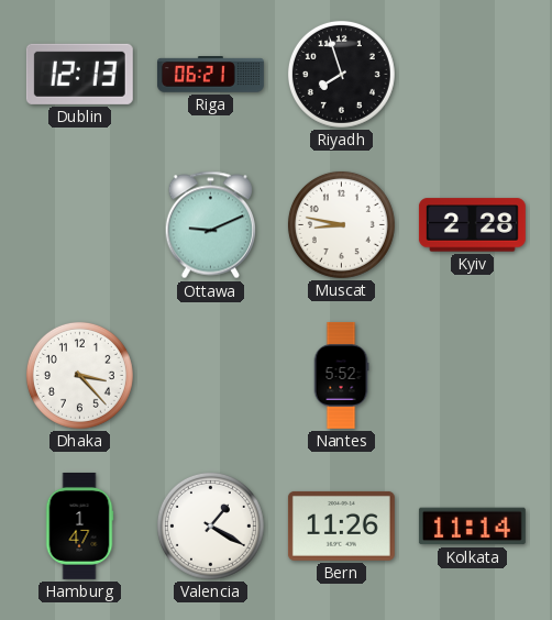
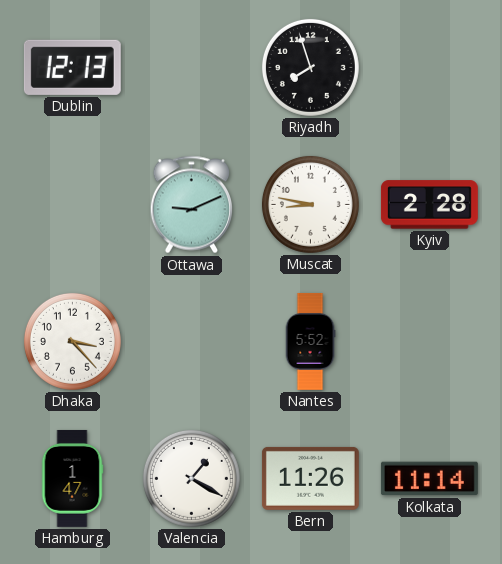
Riga: 06:21 -> none
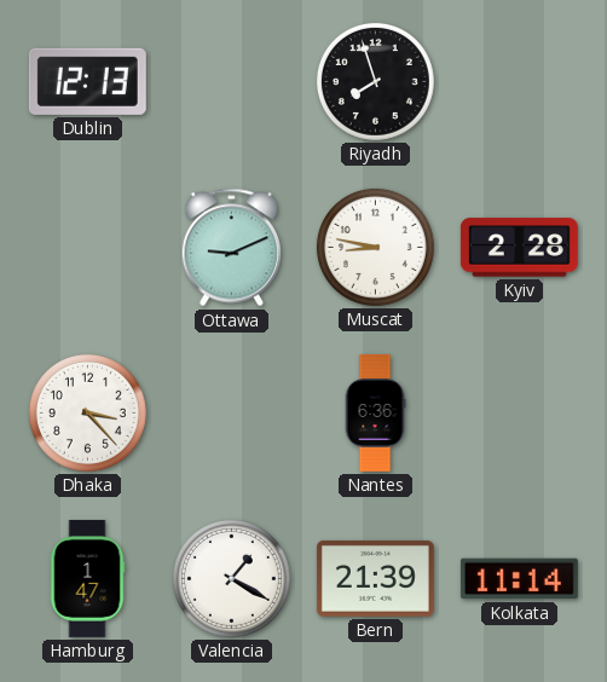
Nantes: 5:52 -> 6:36
Bern: 11:26 -> 21:39
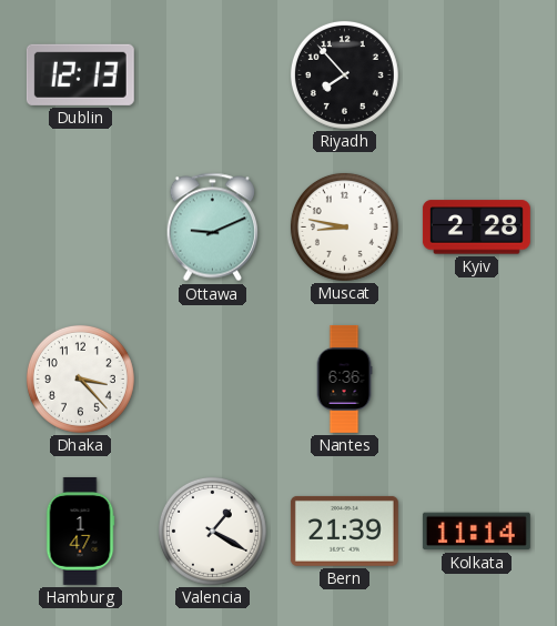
Riyadh: 7:57 -> 7:53
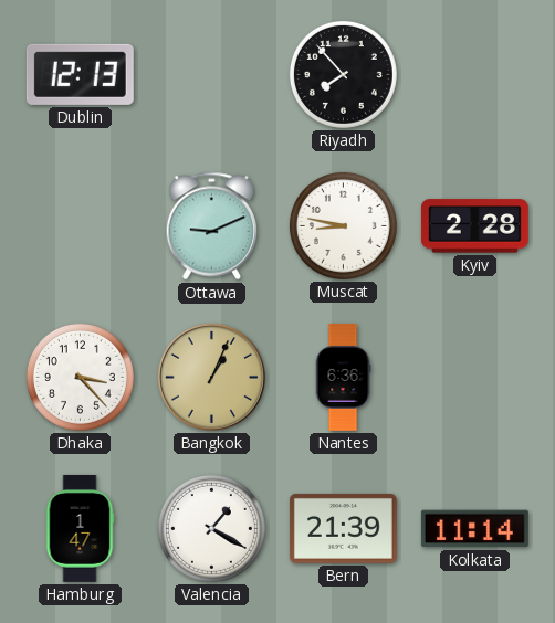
Bangkok: none -> 1:04
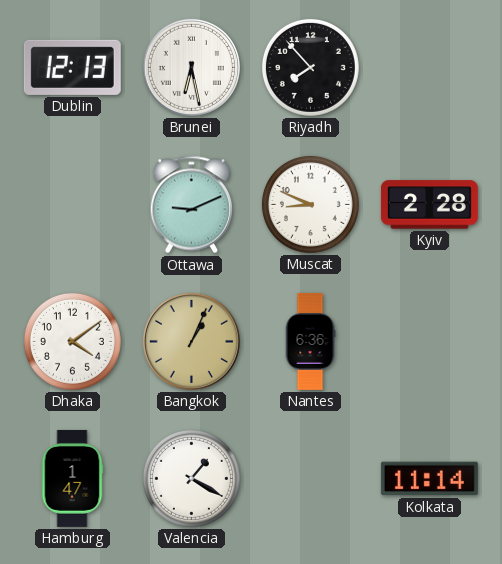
Brunei: none -> 6:28
Muscat: 8:47 -> 8:49
Dhaka: 3:23 -> 4:09
Bern: 21:39 -> none
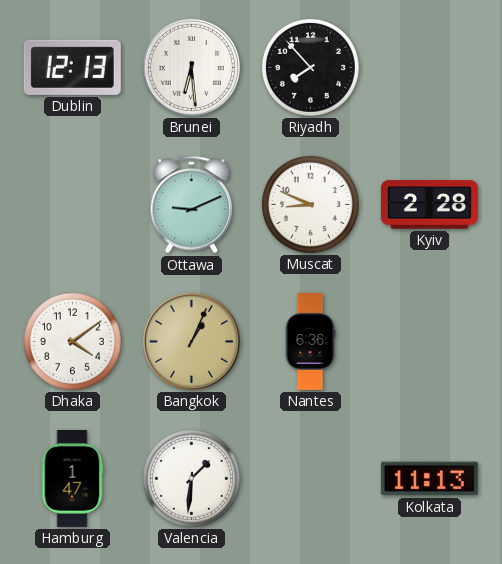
Brunei: 6:28 -> 6:29
Valencia: 1:20 -> 1:31
Kolkata: 11:14 -> 11:13
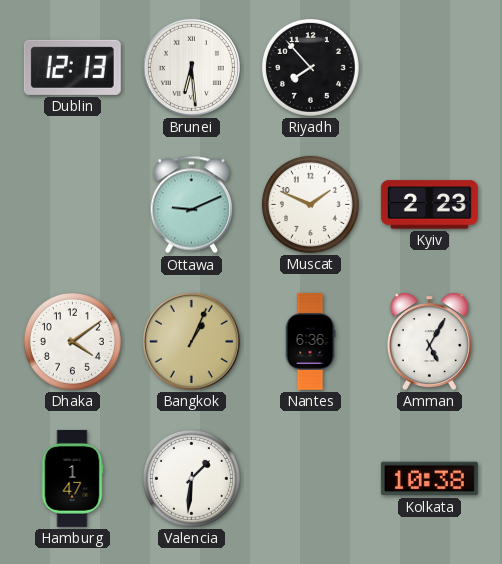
Muscat: 8:49 -> 1:49
Kyiv: 2:28 -> 2:23
Amman: none -> 5:05
Kolkata: 11:13 -> 10:38
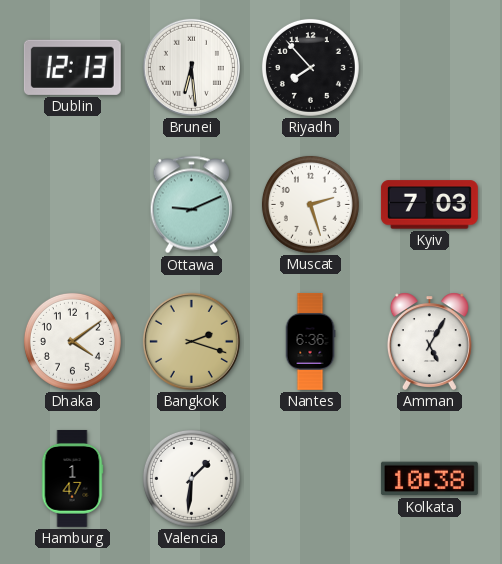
Muscat: 1:49 -> 2:27
Kyiv: 2:23 -> 7:03
Bangkok: 1:04 -> 2:18
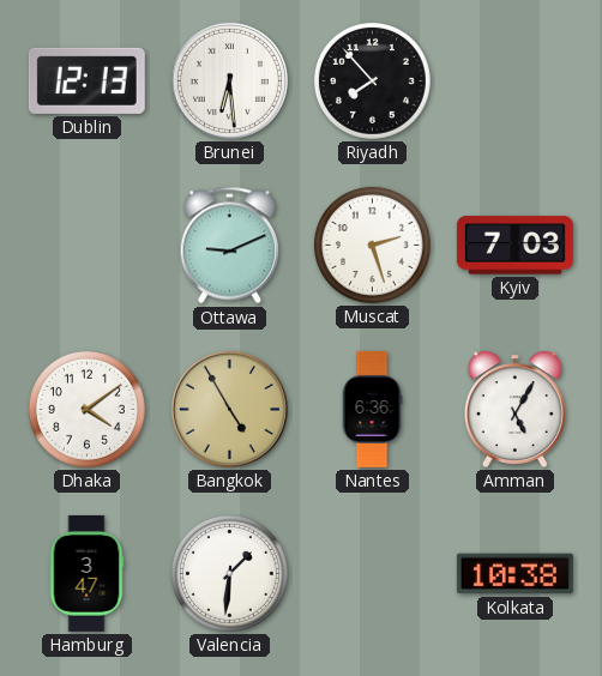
Bangkok: 2:18 -> 4:55
Hamburg: 1:47 -> 3:47
